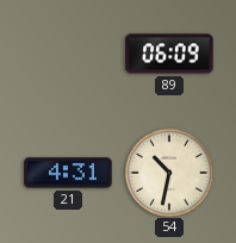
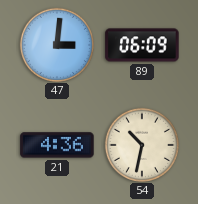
47: none -> 3:01
21: 4:31 -> 4:36
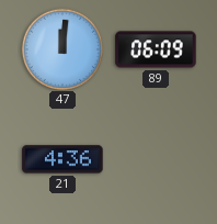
47: 3:01 -> 12:01
54: 10:32 -> none
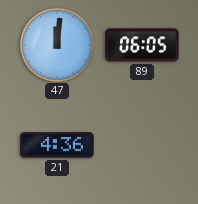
89: 06:09 -> 06:05
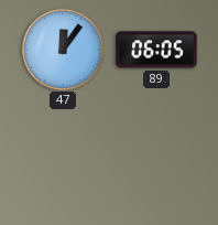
47: 12:01 -> 12:06
21: 4:36 -> none
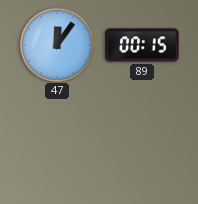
89: 06:05 -> 00:15
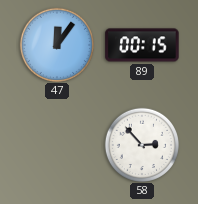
58: none -> 2:53
